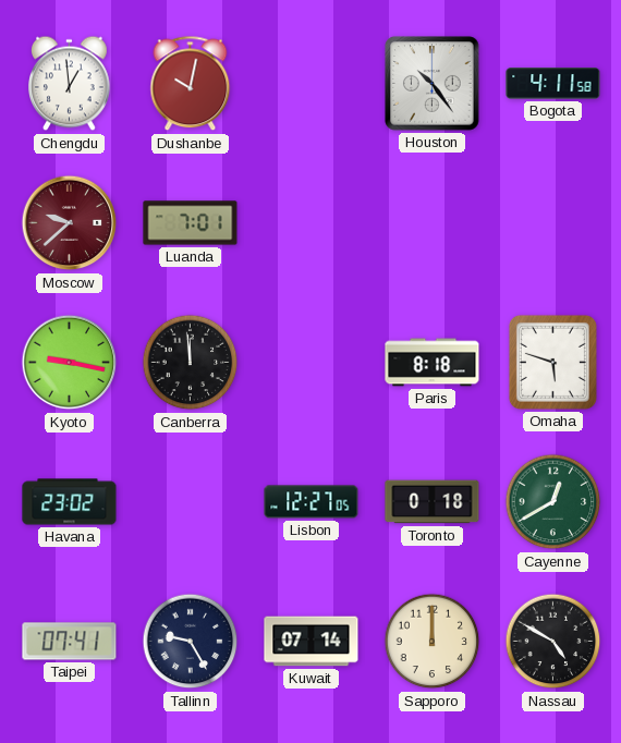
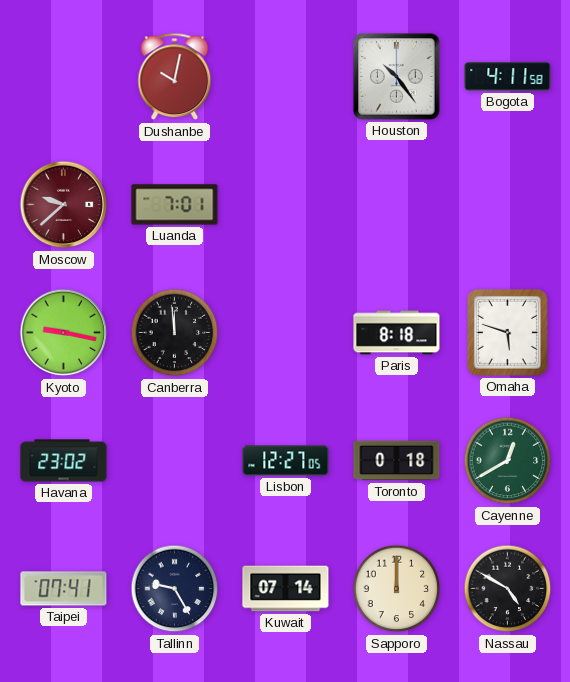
Chengdu: 12:59 -> none
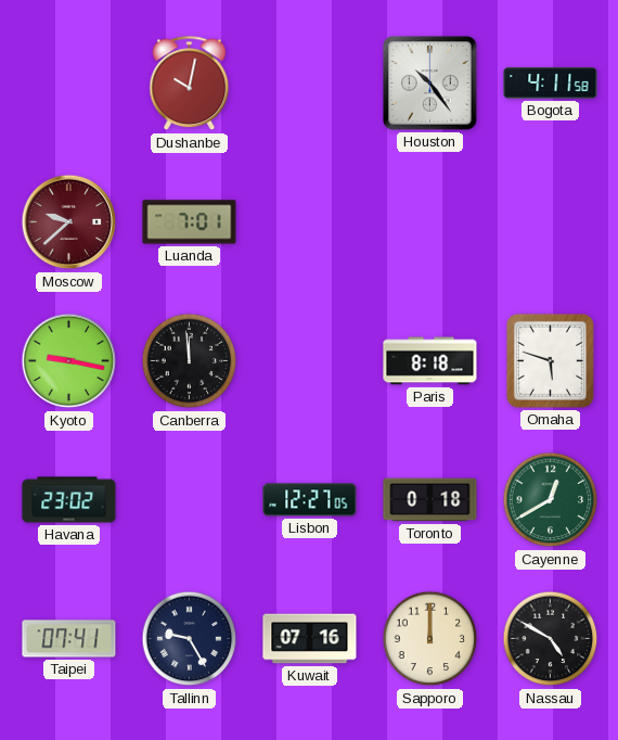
Kuwait: 07:14 -> 07:16
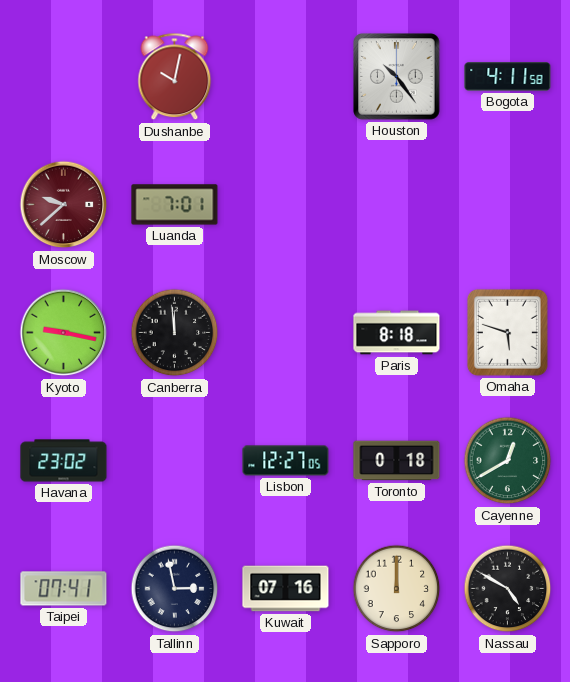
Tallinn: 9:25 -> 2:58
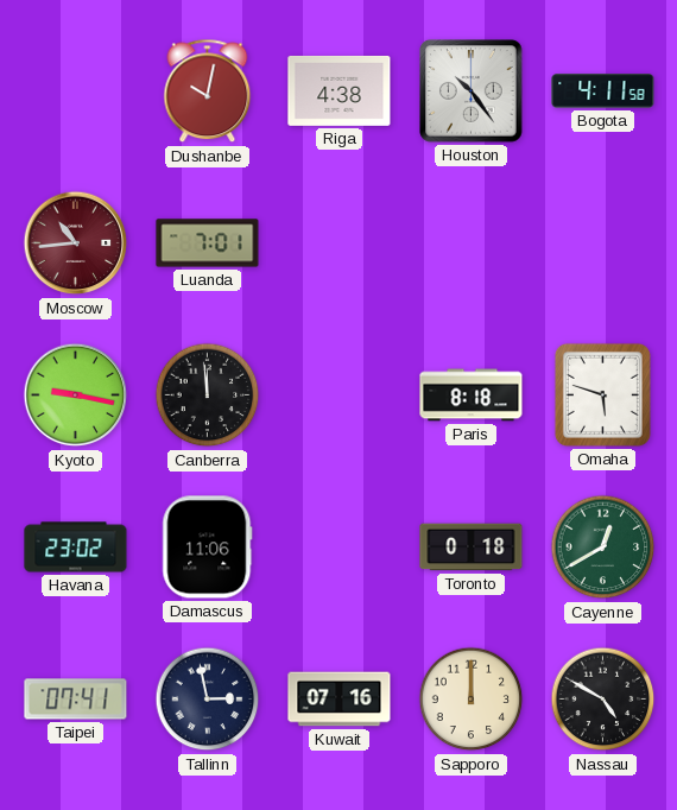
Riga: none -> 4:38
Moscow: 9:38 -> 10:44
Damascus: none -> 11:06
Lisbon: 12:27 -> none
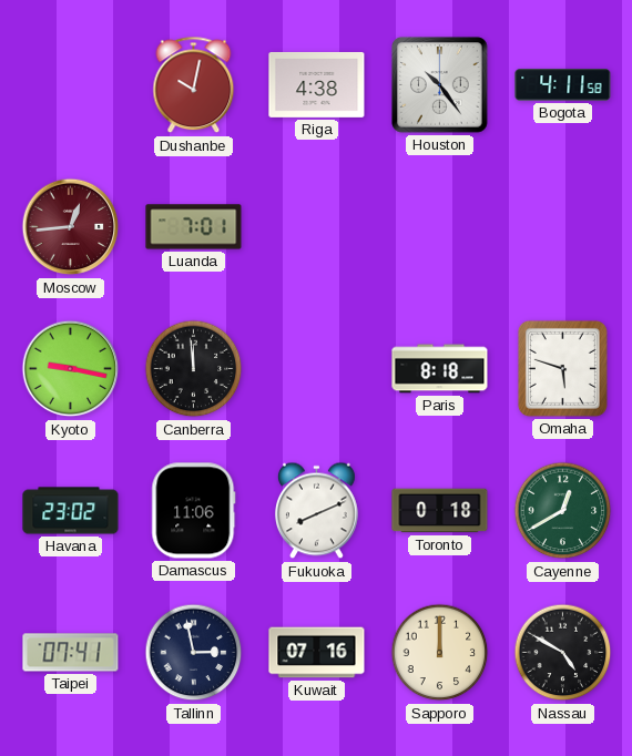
Moscow: 10:44 -> 12:44
Fukuoka: none -> 8:11
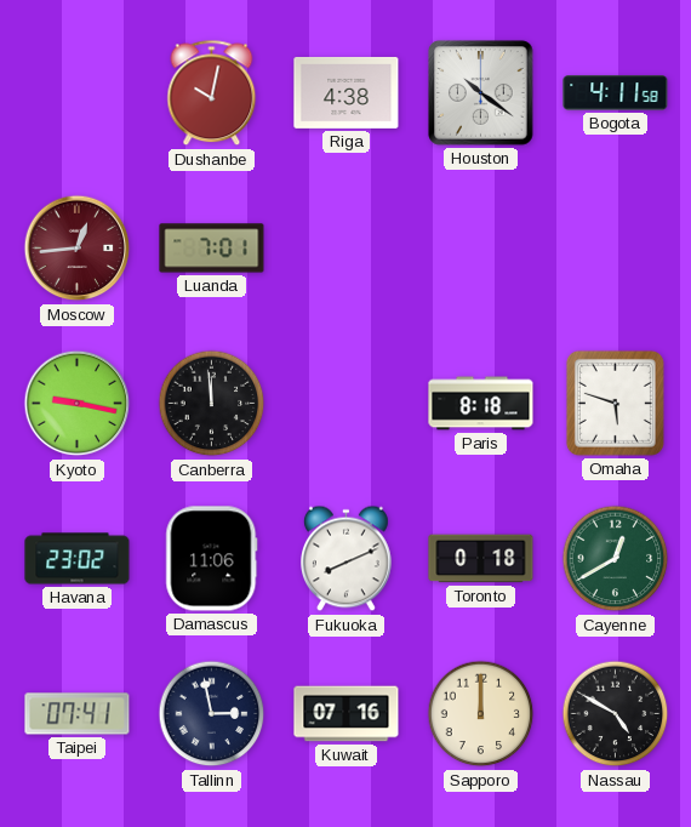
Houston: 10:24 -> 10:21
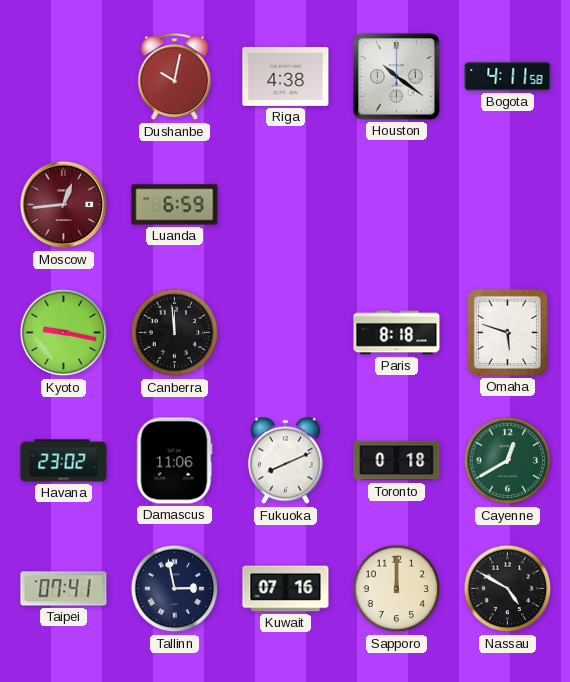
Luanda: 7:01 -> 6:59
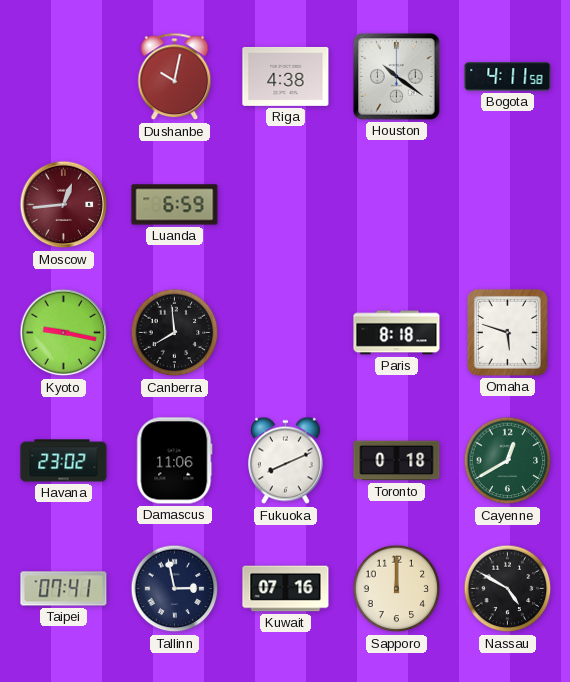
Canberra: 11:59 -> 7:59
